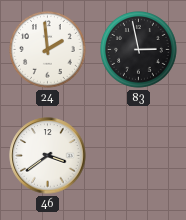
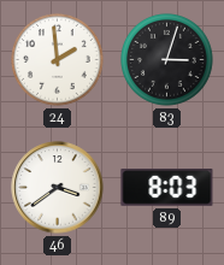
83: 2:58 -> 3:03
89: none -> 8:03
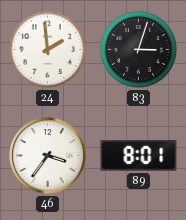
46: 3:39 -> 3:36
89: 8:03 -> 8:01
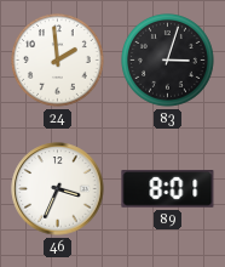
46: 3:36 -> 3:34
